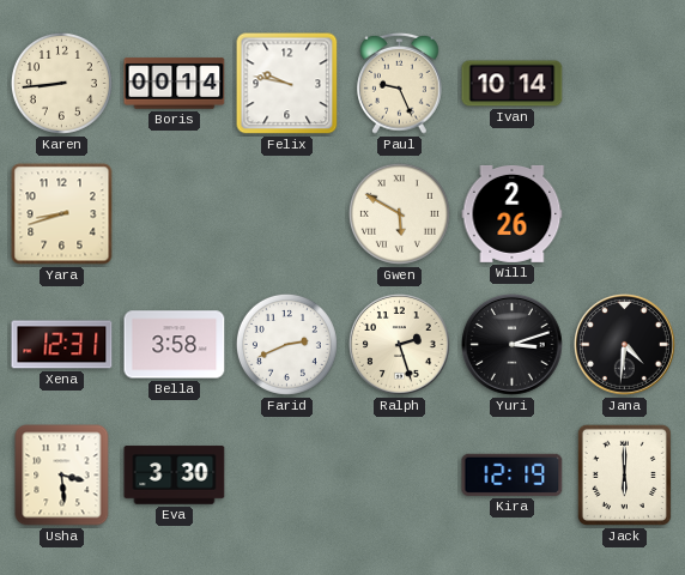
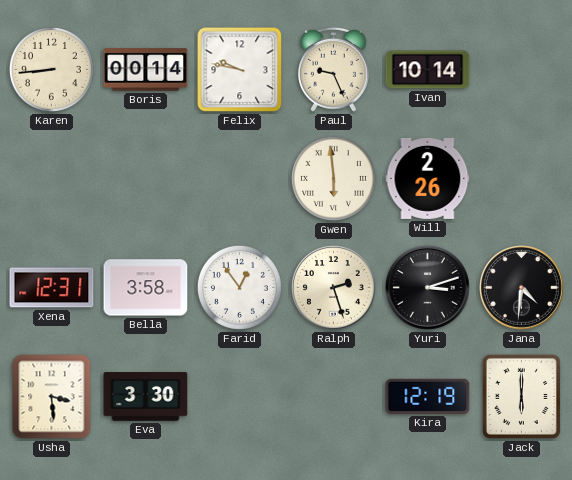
Yara: 8:42 -> none
Gwen: 5:50 -> 5:59
Farid: 2:41 -> 12:54
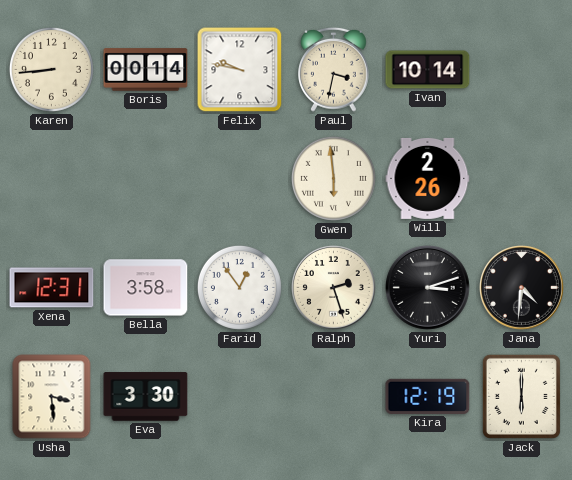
Paul: 9:26 -> 3:32
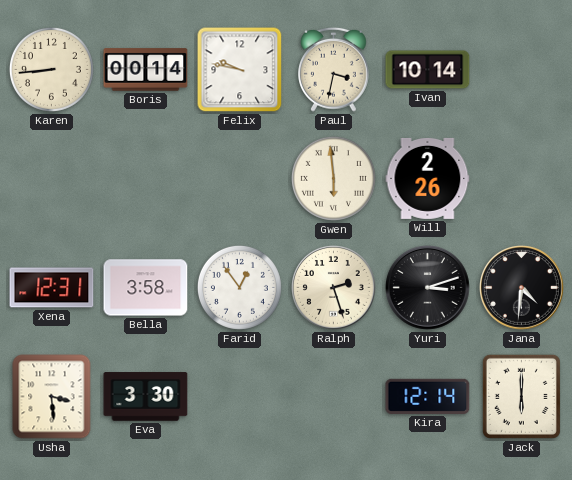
Kira: 12:19 -> 12:14
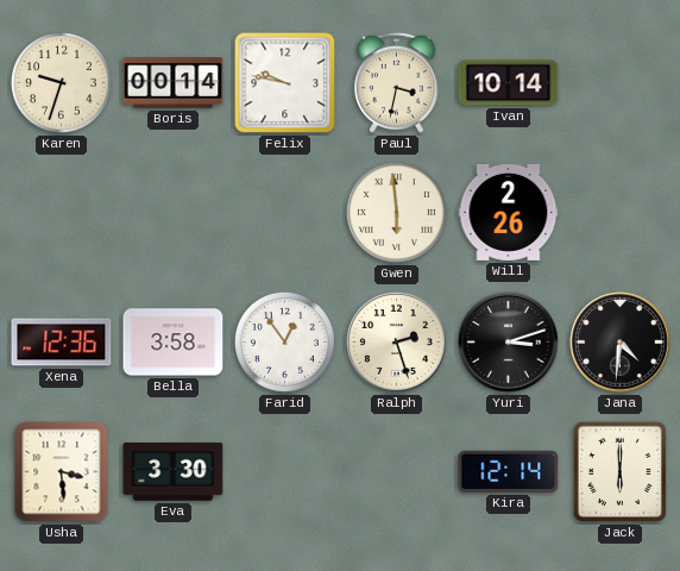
Karen: 8:44 -> 9:33
Xena: 12:31 -> 12:36
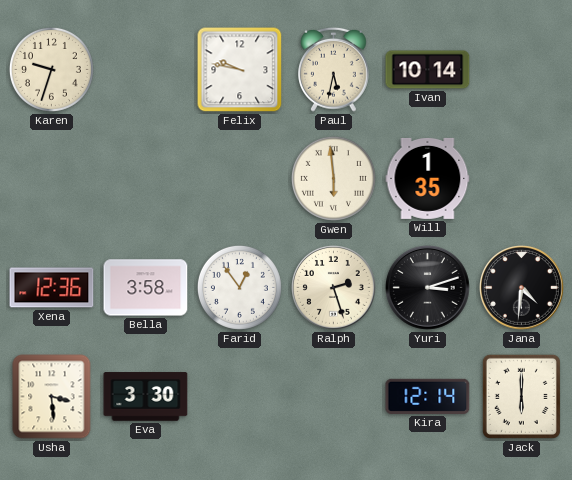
Boris: 00:14 -> none
Paul: 3:32 -> 5:32
Will: 2:26 -> 1:35
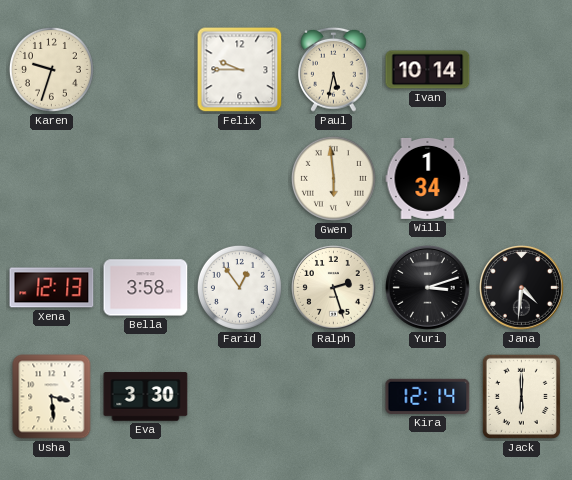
Felix: 9:47 -> 9:45
Will: 1:35 -> 1:34
Xena: 12:36 -> 12:13
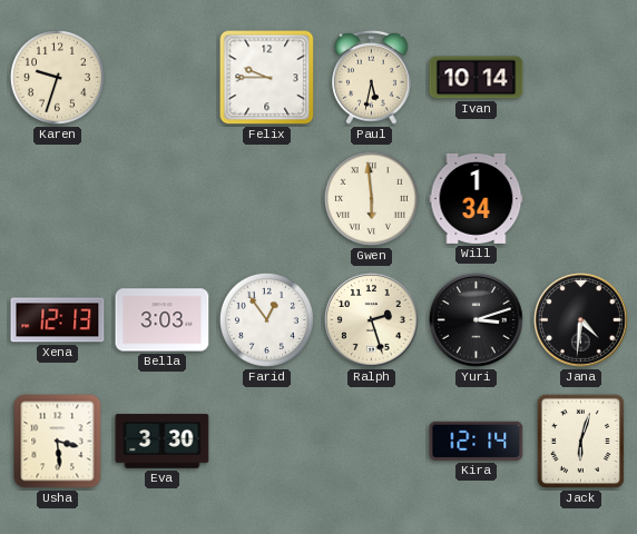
Bella: 3:58 -> 3:03
Jack: 6:00 -> 6:03
